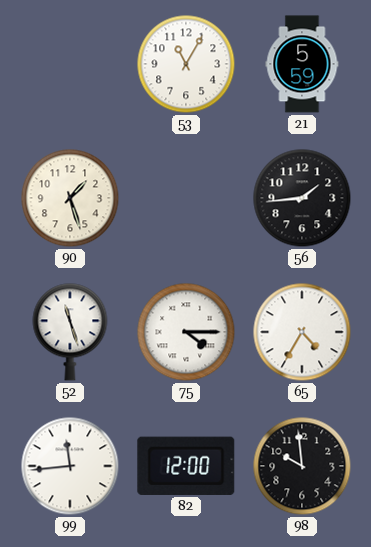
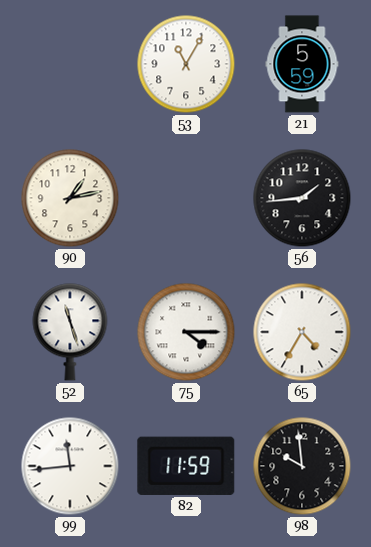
90: 1:27 -> 1:13
82: 12:00 -> 11:59
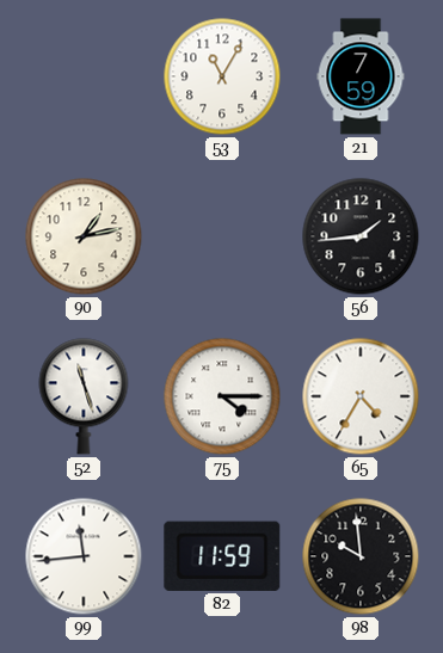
21: 5:59 -> 7:59
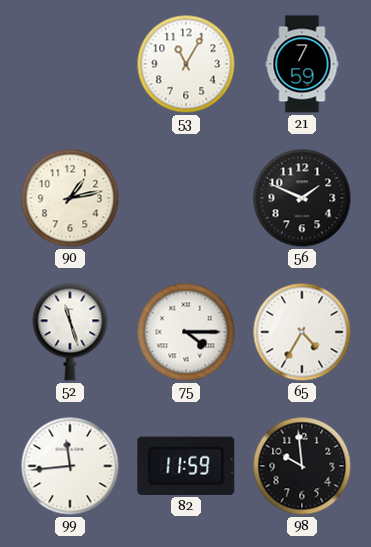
56: 1:44 -> 1:49
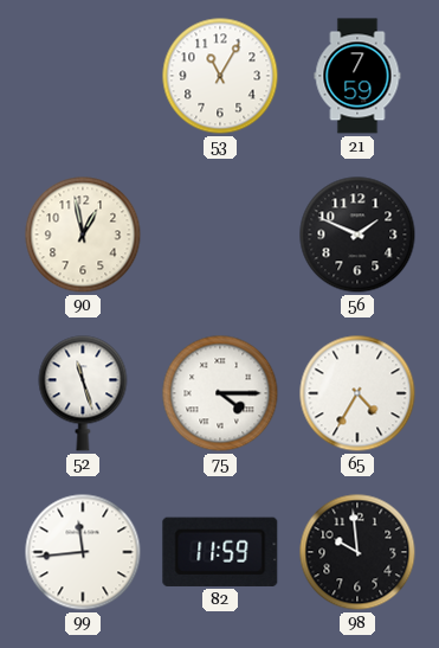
90: 1:13 -> 12:58
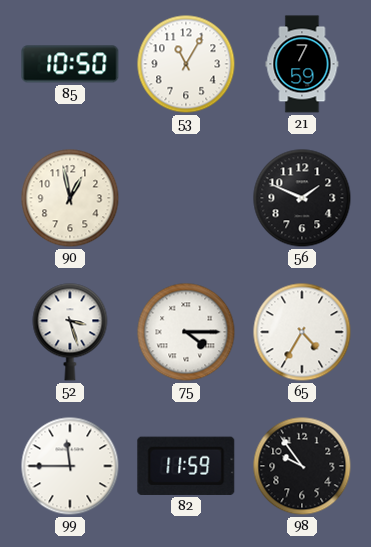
85: none -> 10:50
52: 11:27 -> 3:27
99: 11:44 -> 11:45
98: 9:59 -> 9:54
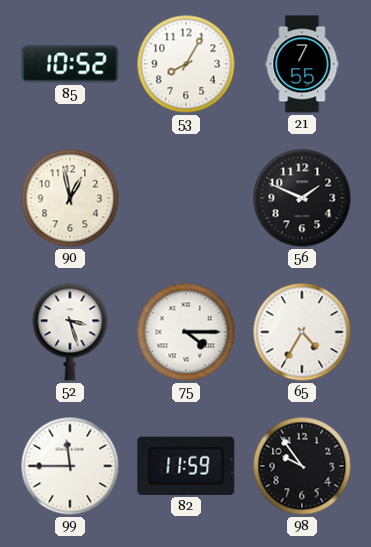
85: 10:50 -> 10:52
53: 11:05 -> 8:05
21: 7:59 -> 7:55
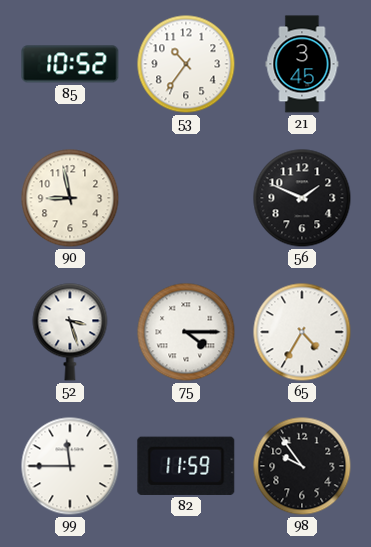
53: 8:05 -> 10:36
21: 7:55 -> 3:45
90: 12:58 -> 8:58
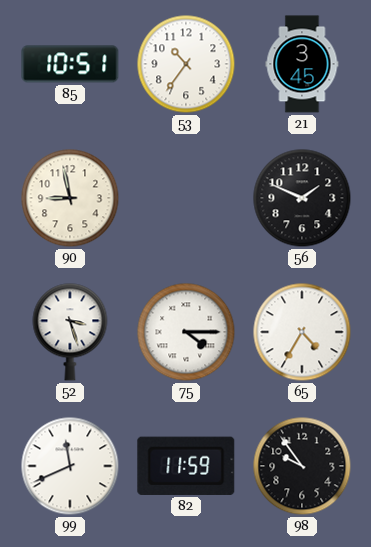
85: 10:52 -> 10:51
99: 11:45 -> 11:41
